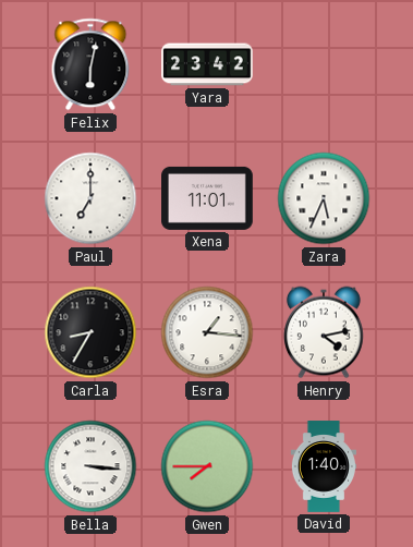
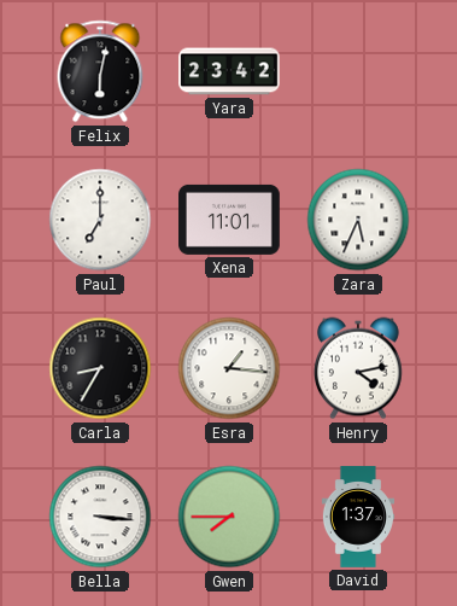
David: 1:40 -> 1:37
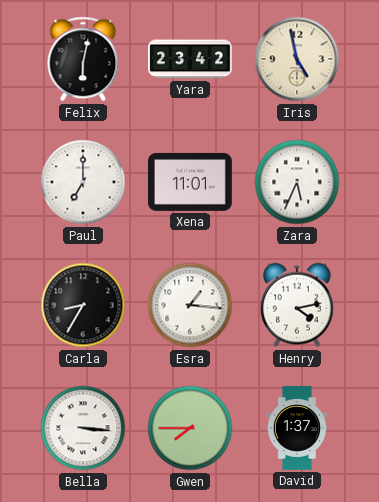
Iris: none -> 4:58
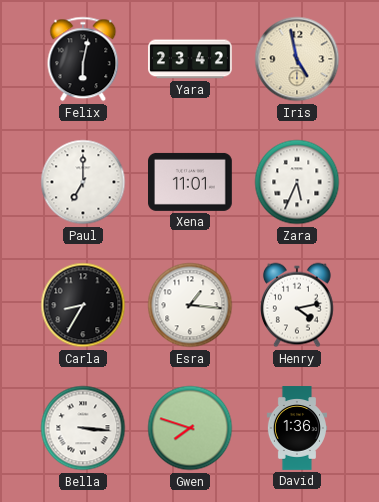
Gwen: 7:45 -> 7:48
David: 1:37 -> 1:36
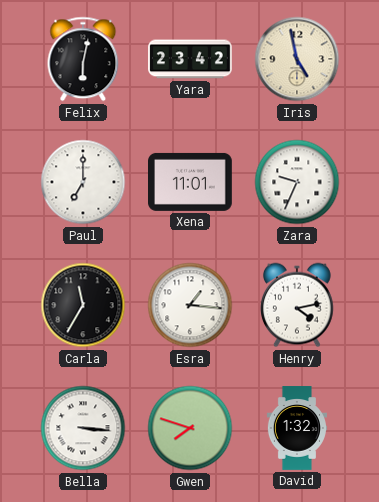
Zara: 5:34 -> 9:34
Carla: 8:35 -> 11:35
David: 1:36 -> 1:32
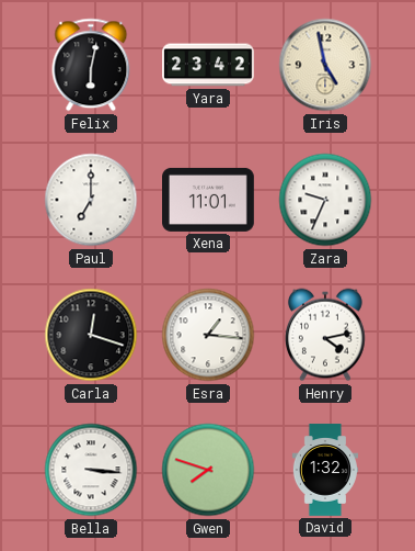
Carla: 11:35 -> 12:18
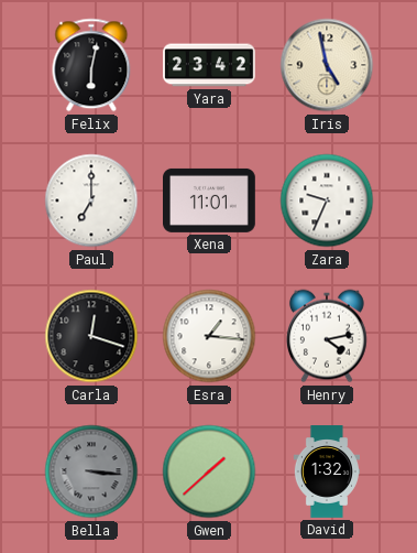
Bella dial: white -> grey
Gwen: 7:48 -> 1:38
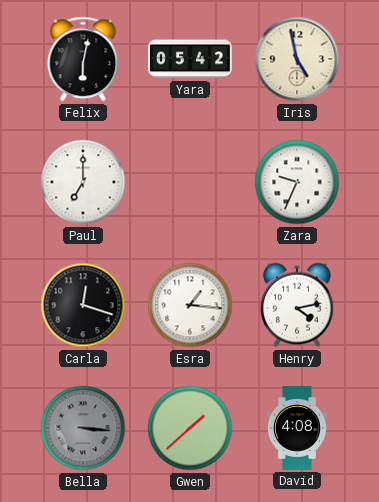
Yara: 23:42 -> 05:42
Xena: 11:01 -> none
David: 1:32 -> 4:08
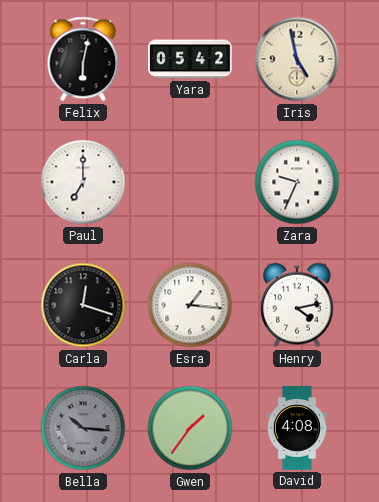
Bella: 3:16 -> 10:16
Gwen: 1:38 -> 1:36
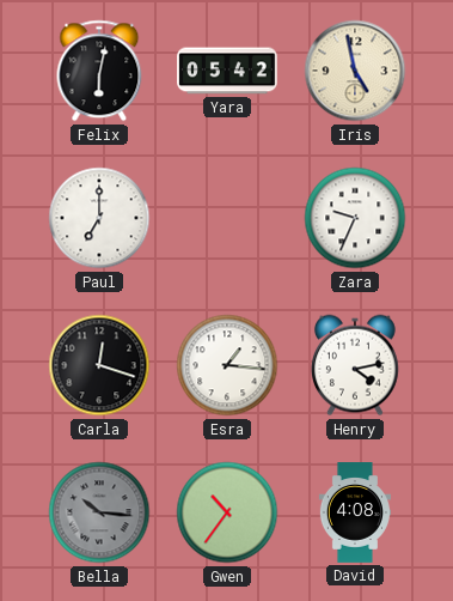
Gwen: 1:36 -> 10:36
